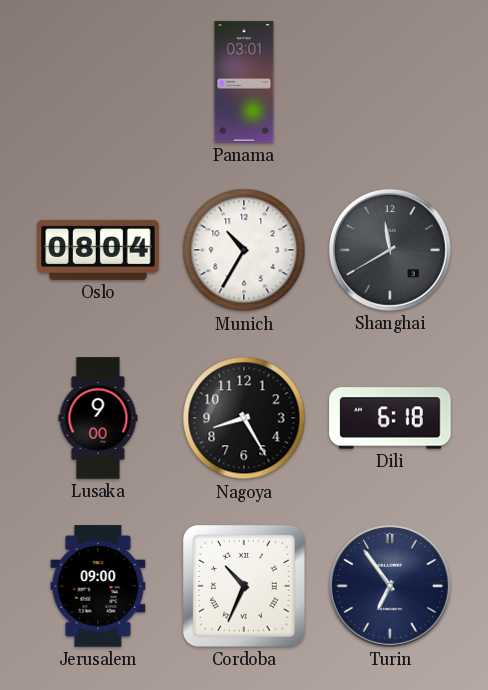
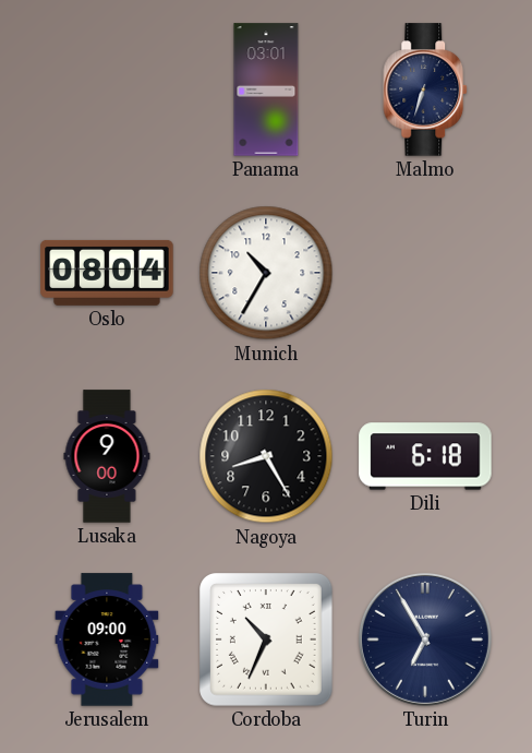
Malmo: none -> 6:33
Shanghai: 11:40 -> none
Turin: 6:54 -> 6:55
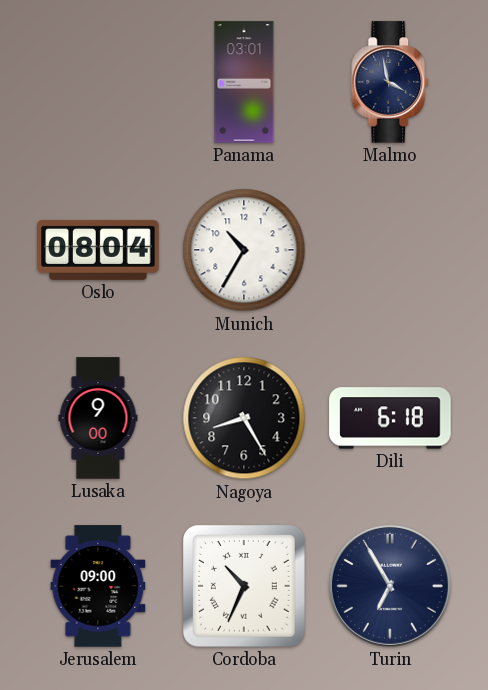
Malmo: 6:33 -> 3:58
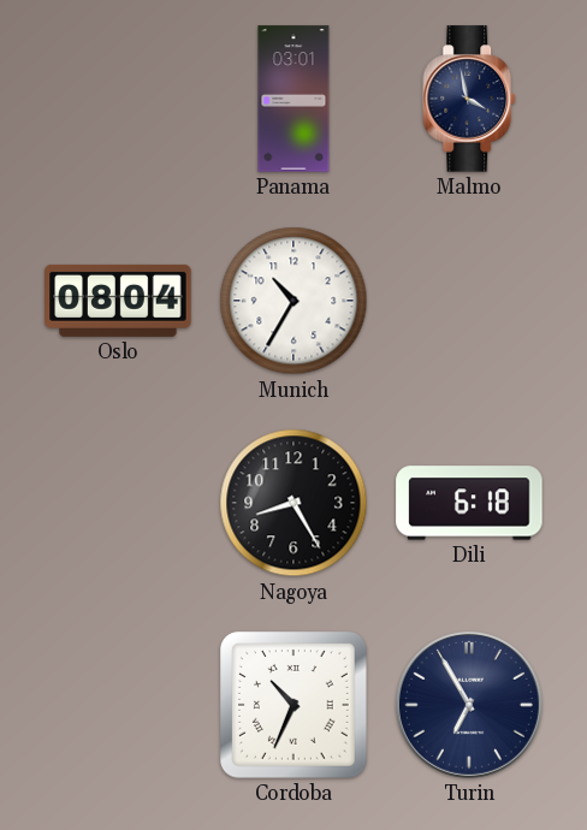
Lusaka: 9:00 -> none
Jerusalem: 09:00 -> none
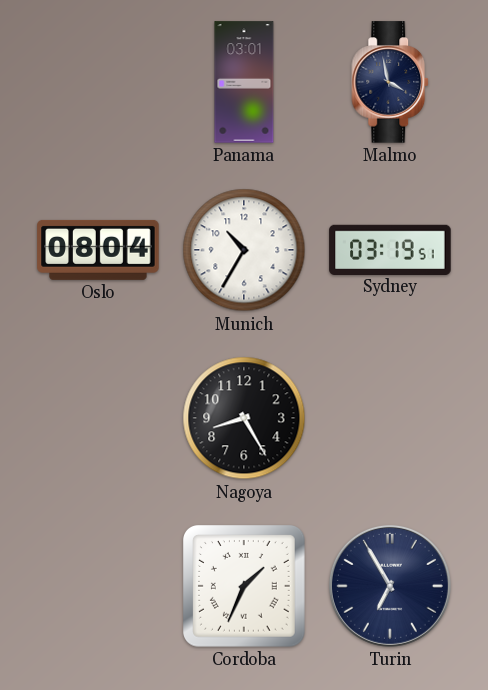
Sydney: none -> 03:19
Dili: 6:18 -> none
Cordoba: 10:34 -> 1:34
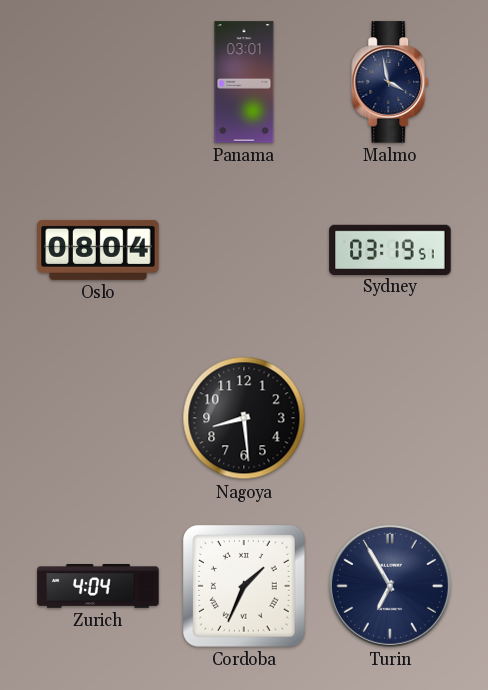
Munich: 10:35 -> none
Nagoya: 8:25 -> 8:29
Zurich: none -> 4:04
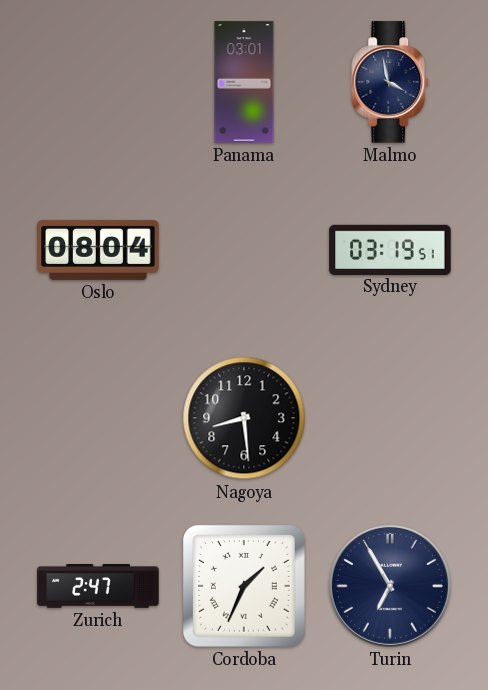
Zurich: 4:04 -> 2:47
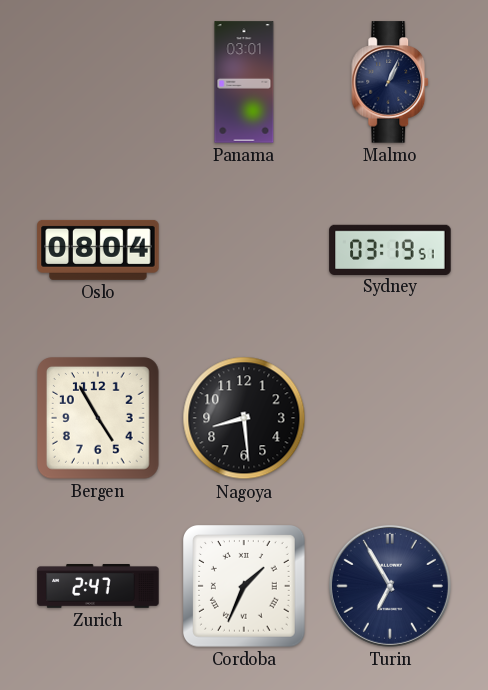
Malmo: 3:58 -> 1:04
Bergen: none -> 4:55
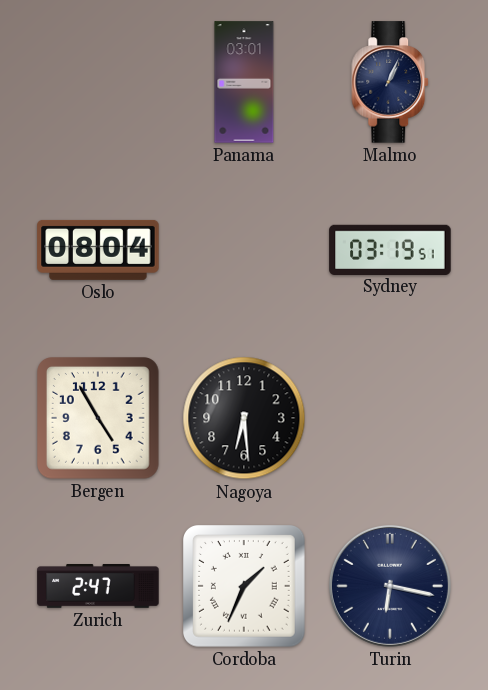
Nagoya: 8:29 -> 6:29
Turin: 6:55 -> 6:17
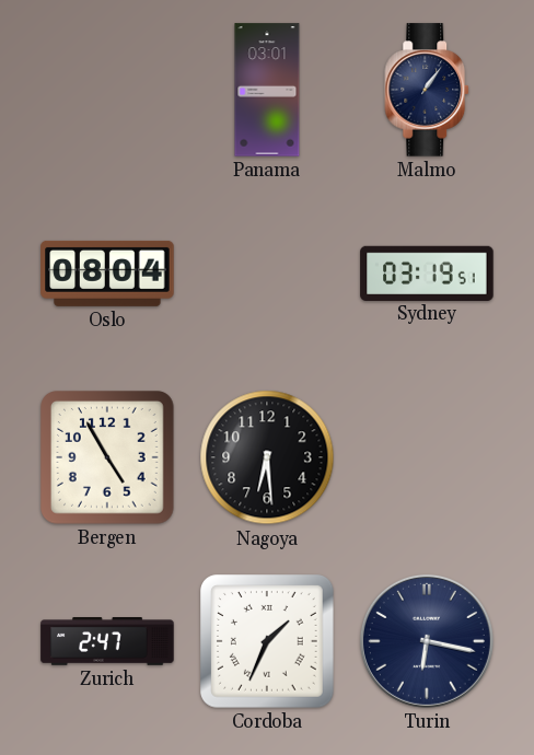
Malmo: 1:04 -> 1:06
